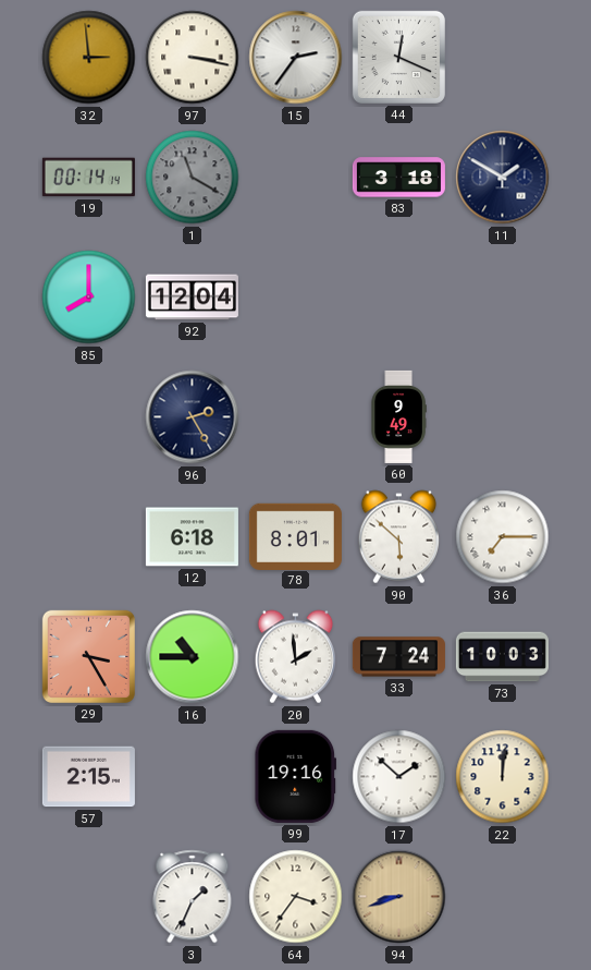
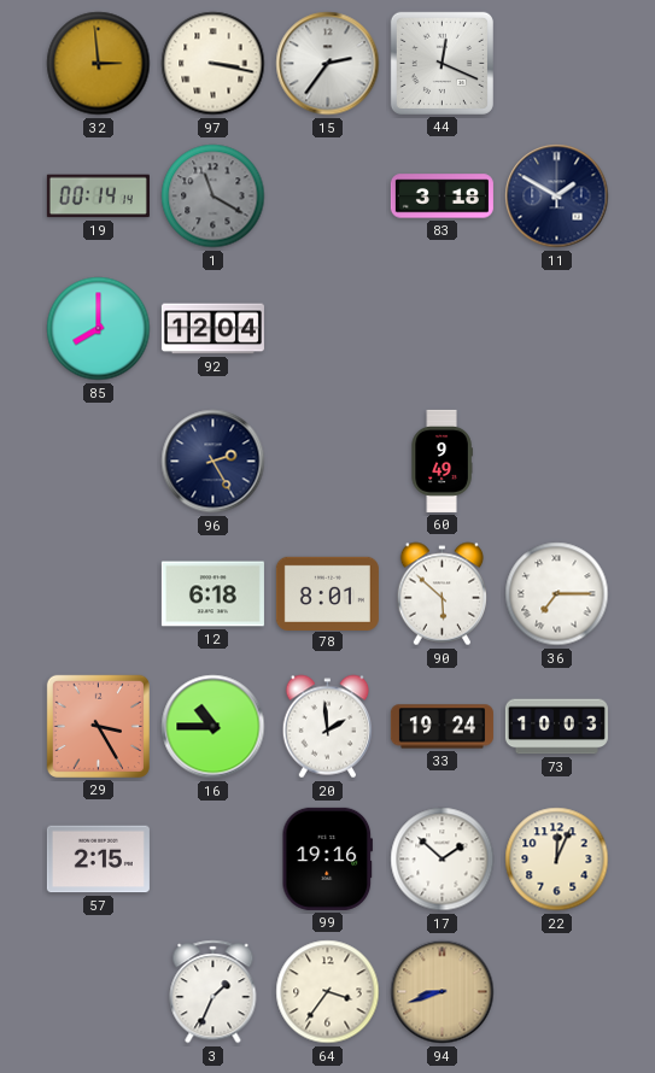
33: 7:24 -> 19:24
22: 12:01 -> 12:04
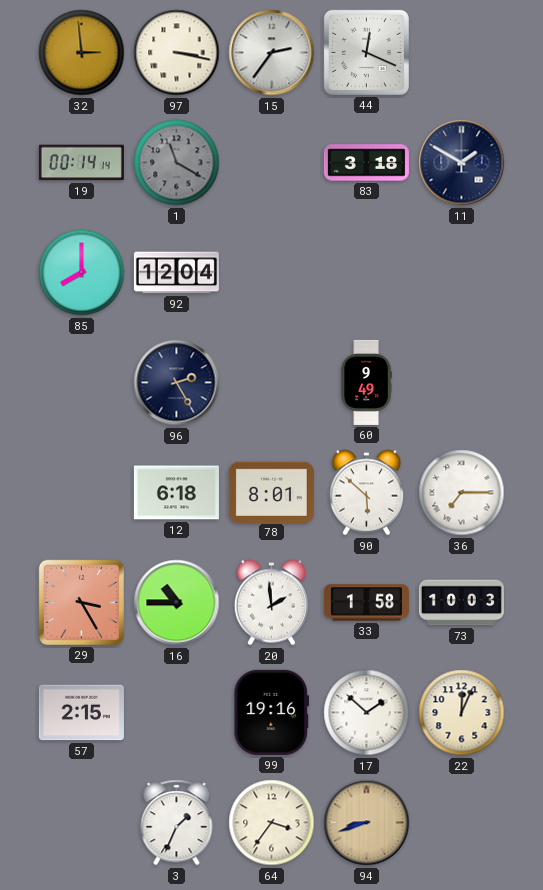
33: 19:24 -> 1:58
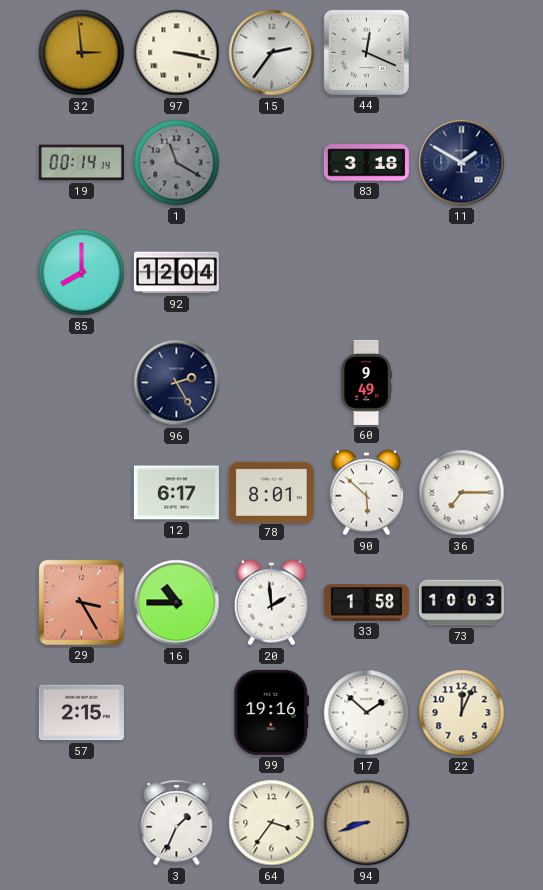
12: 6:18 -> 6:17
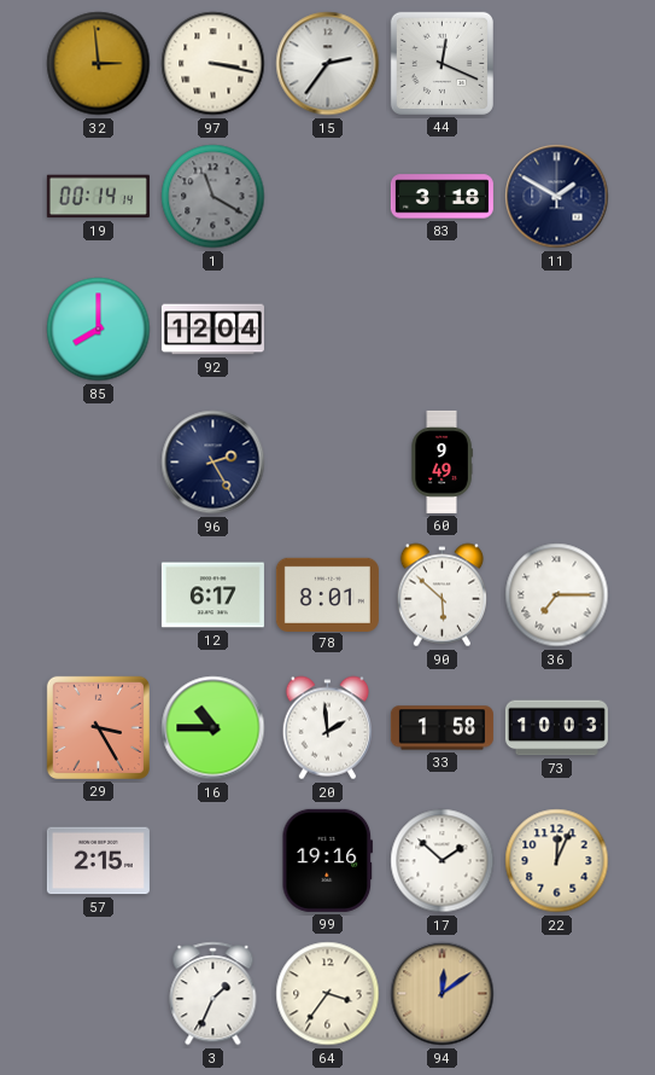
94: 8:42 -> 12:09
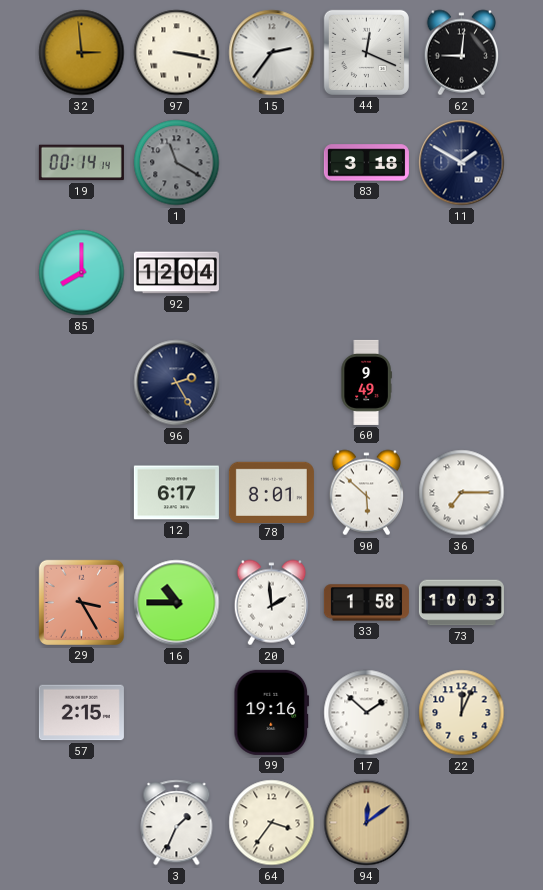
62: none -> 9:01
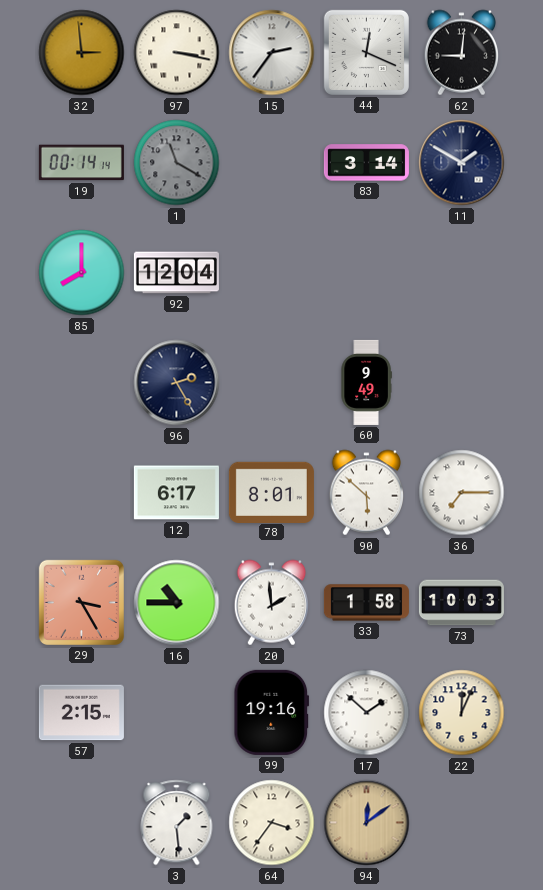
83: 3:18 -> 3:14
3: 1:34 -> 1:29
